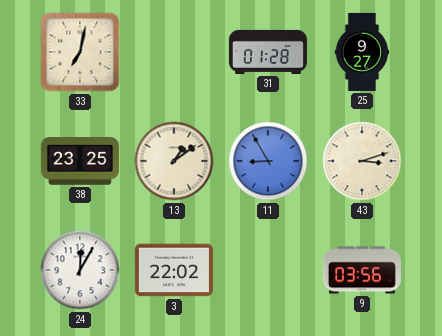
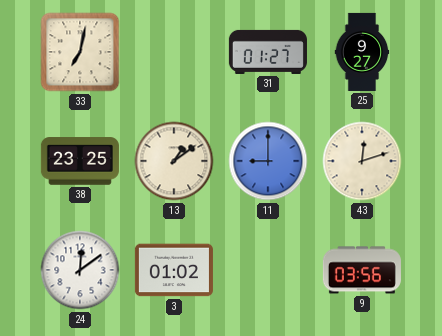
31: 01:28 -> 01:27
11: 8:55 -> 9:00
43: 3:12 -> 12:12
24: 12:05 -> 12:09
3: 22:02 -> 01:02
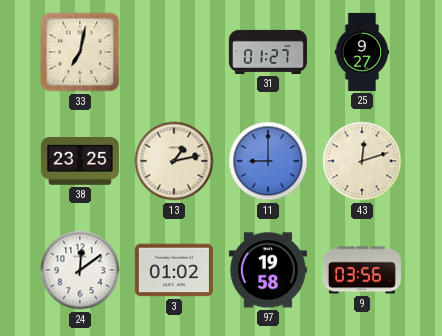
13: 1:09 -> 1:13
97: none -> 19:58
